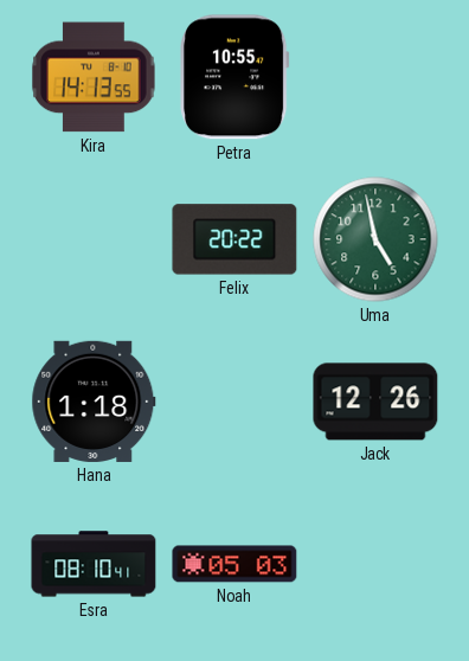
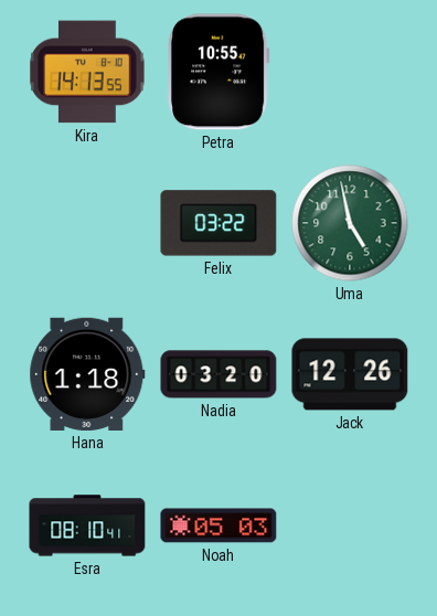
Felix: 20:22 -> 03:22
Nadia: none -> 03:20
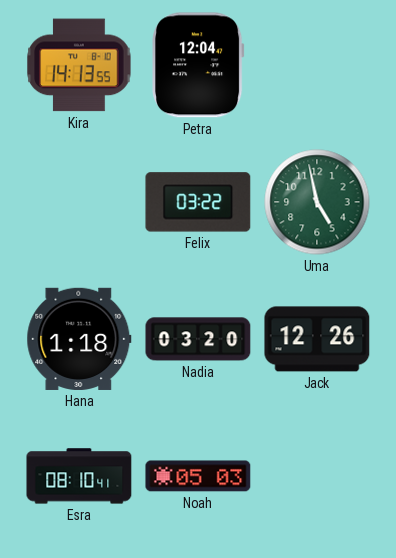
Petra: 10:55 -> 12:04
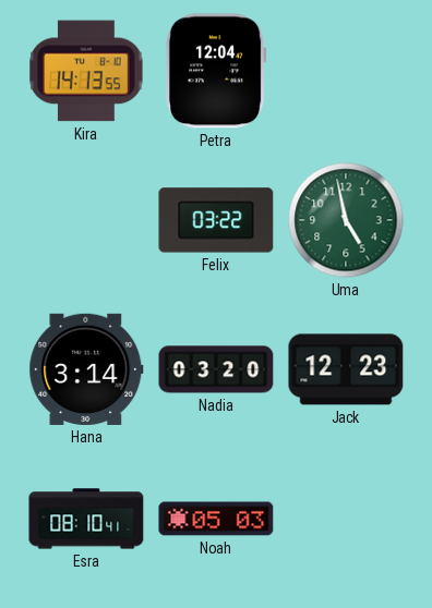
Hana: 1:18 -> 3:14
Jack: 12:26 -> 12:23
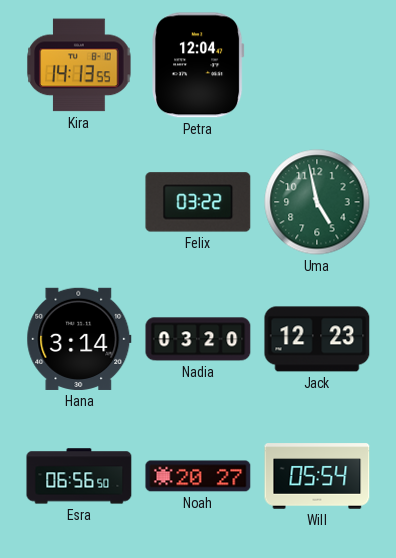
Esra: 08:10 -> 06:56
Noah: 05:03 -> 20:27
Will: none -> 05:54
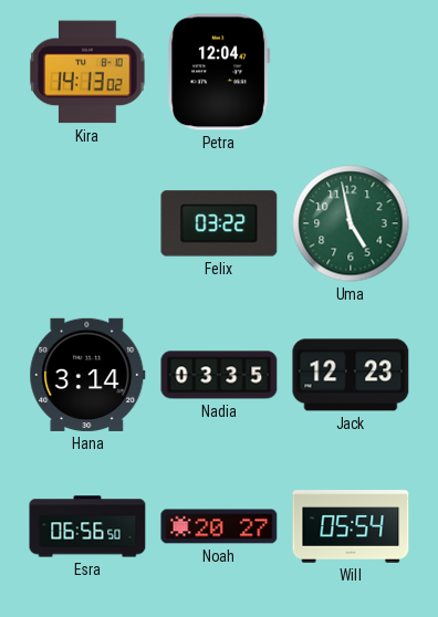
Kira: 14:13:55 -> 14:13:02
Nadia: 03:20 -> 03:35
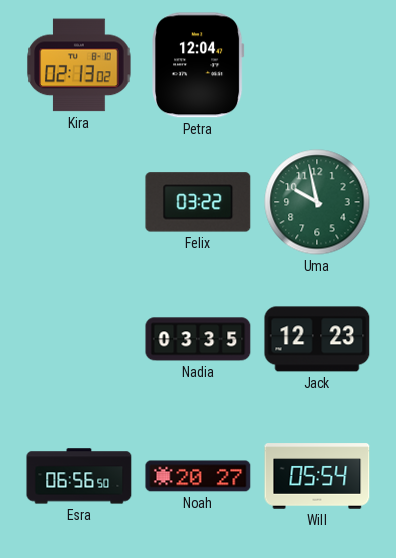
Kira: 14:13 -> 02:13
Uma: 4:58 -> 9:58
Hana: 3:14 -> none
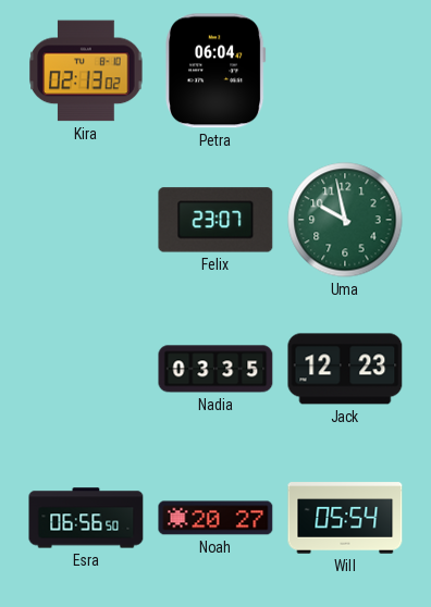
Petra: 12:04 -> 06:04
Felix: 03:22 -> 23:07
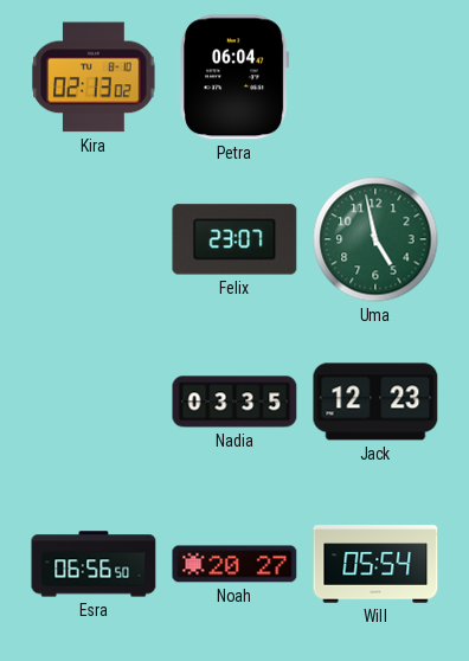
Uma: 9:58 -> 4:58
